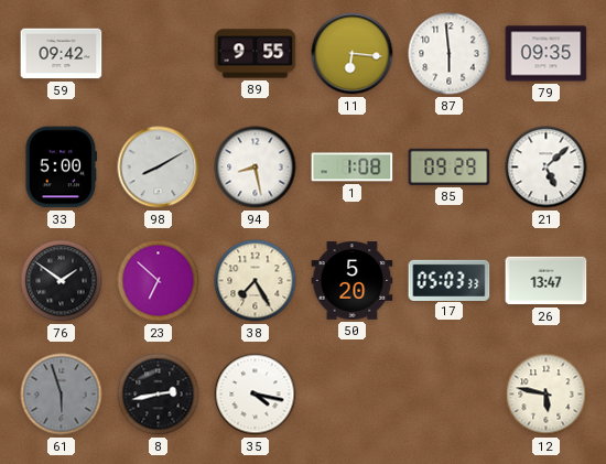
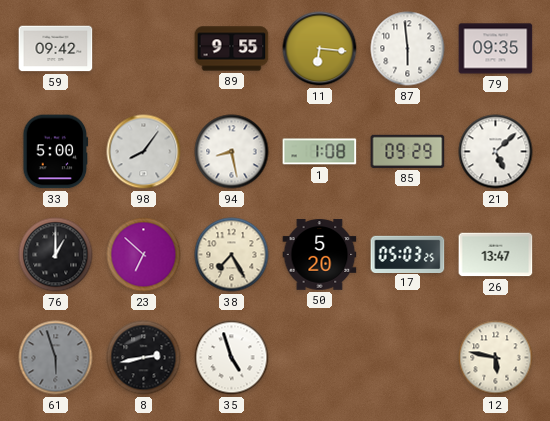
98: 8:10 -> 8:06
76: 1:51 -> 1:00
17: 05:03:33 -> 05:03:25
35: 4:17 -> 4:57
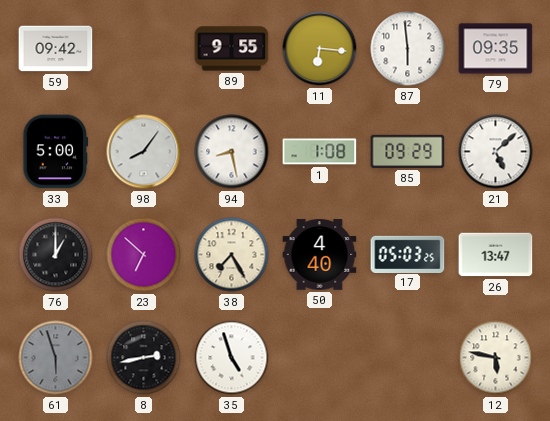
50: 5:20 -> 4:40
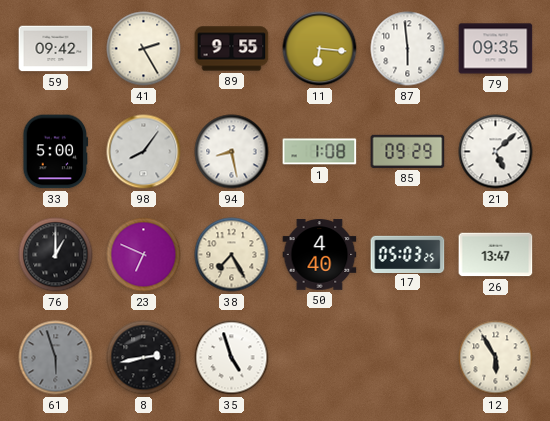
41: none -> 2:25
23: 6:52 -> 6:49
12: 5:47 -> 5:55
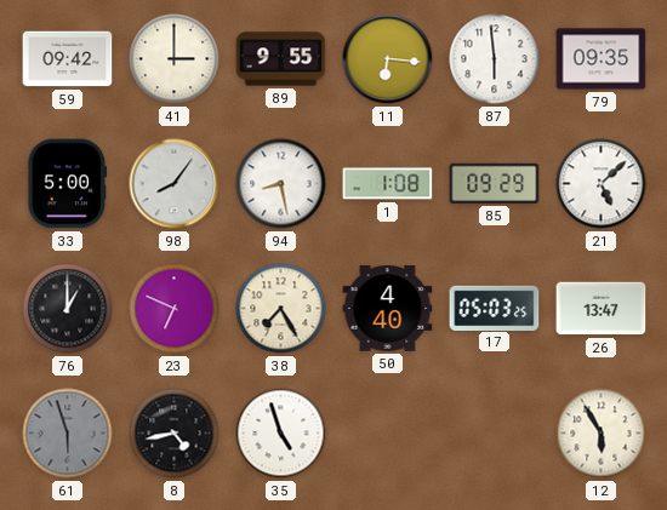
41: 2:25 -> 3:00
8: 2:43 -> 4:43
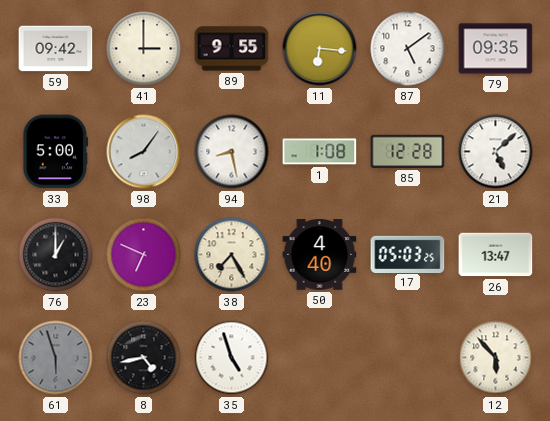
87: 5:59 -> 5:09
85: 09:29 -> 12:28
12: 5:55 -> 5:53
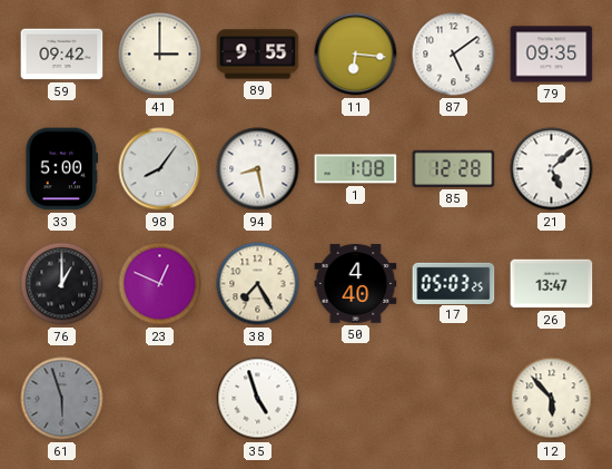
23: 6:49 -> 12:49
8: 4:43 -> none
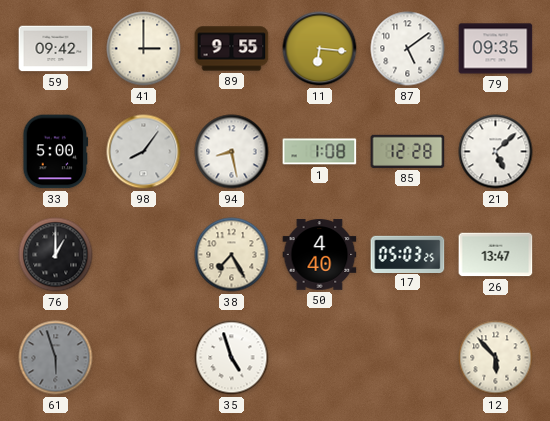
23: 12:49 -> none
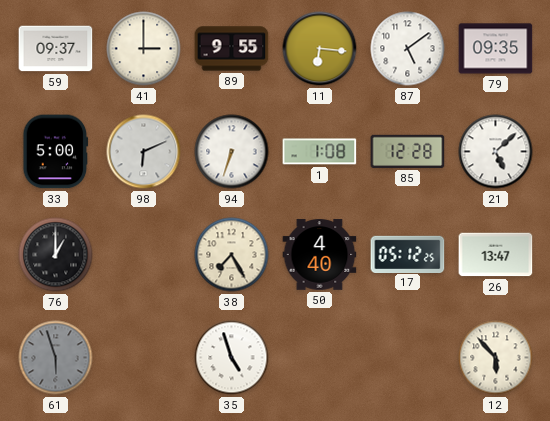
59: 09:42 -> 09:37
98: 8:06 -> 6:11
94: 8:28 -> 6:33
17: 05:03 -> 05:12
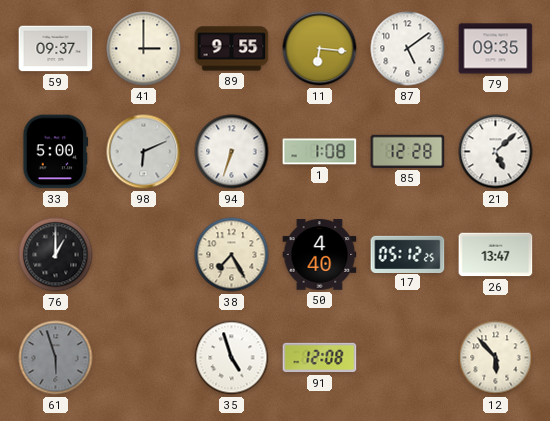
91: none -> 12:08
